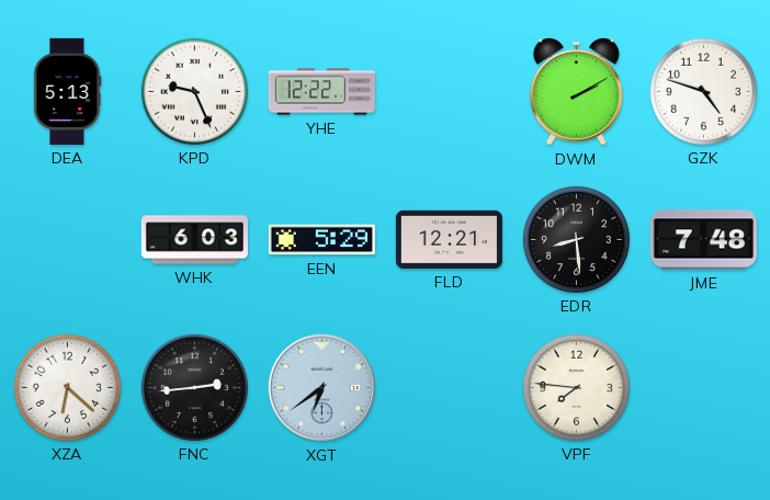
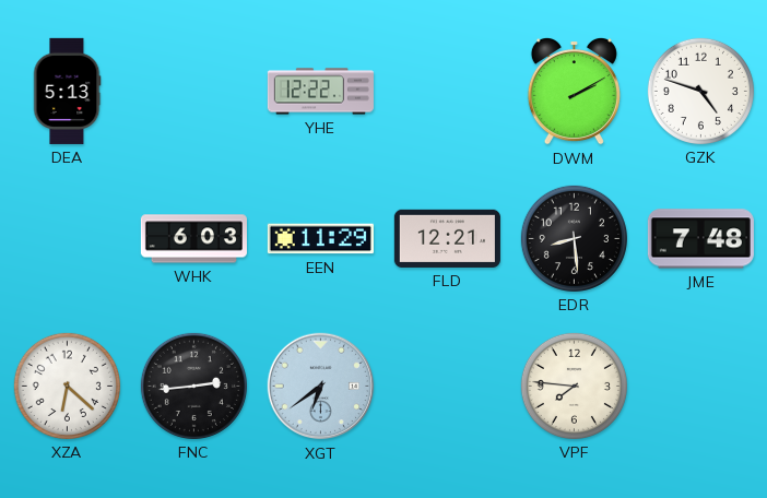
KPD: 9:26 -> none
EEN: 5:29 -> 11:29
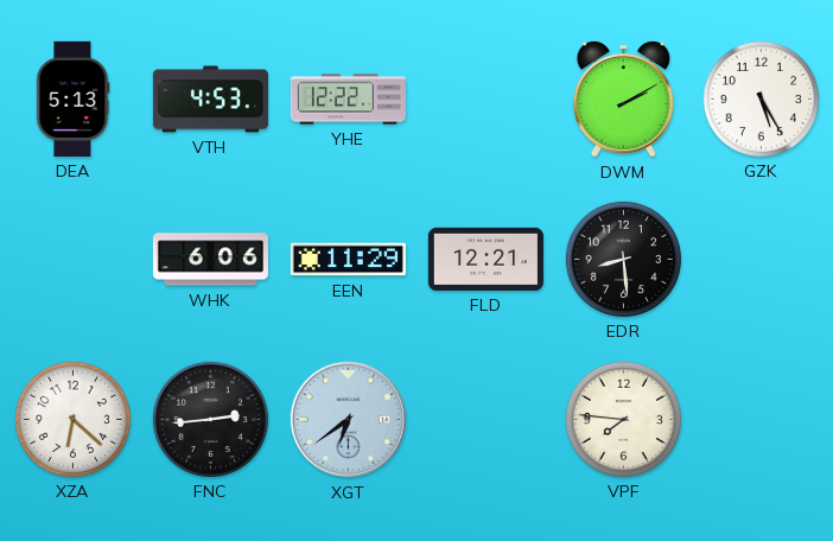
VTH: none -> 4:53
GZK: 4:48 -> 5:25
WHK: 6:03 -> 6:06
JME: 7:48 -> none
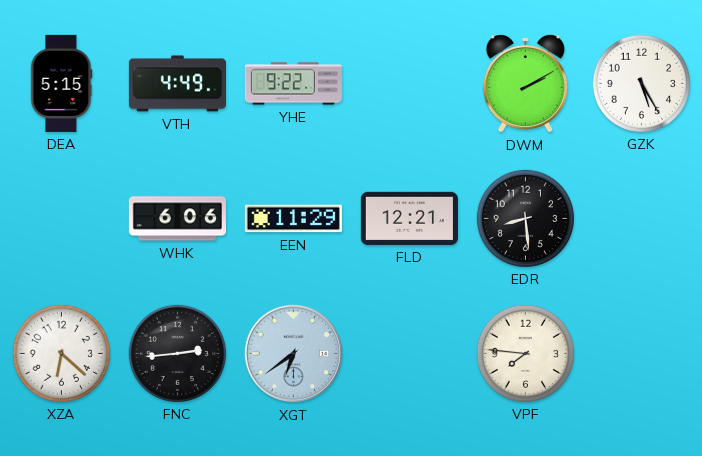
DEA: 5:13 -> 5:15
VTH: 4:53 -> 4:49
YHE: 12:22 -> 9:22
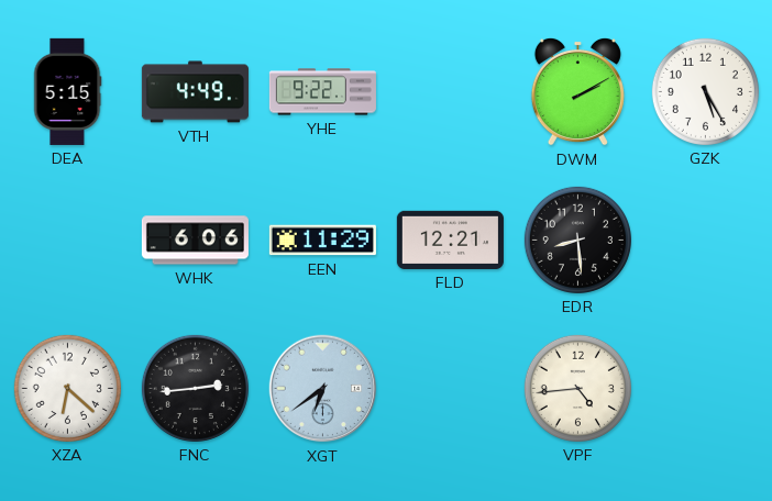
VPF: 7:46 -> 4:44
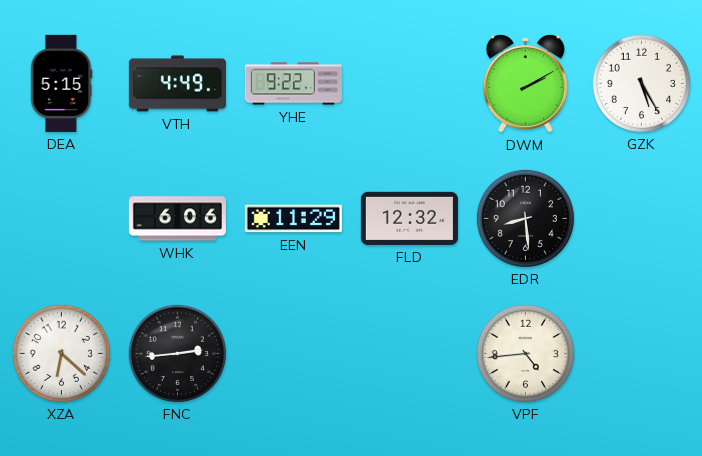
FLD: 12:21 -> 12:32
XGT: 6:39 -> none
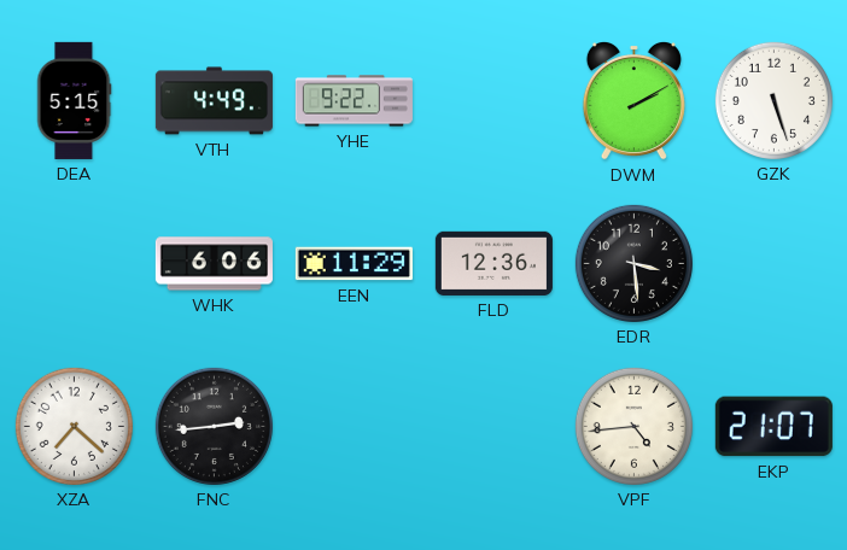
GZK: 5:25 -> 5:27
FLD: 12:32 -> 12:36
EDR: 8:29 -> 3:29
XZA: 6:22 -> 7:22
EKP: none -> 21:07
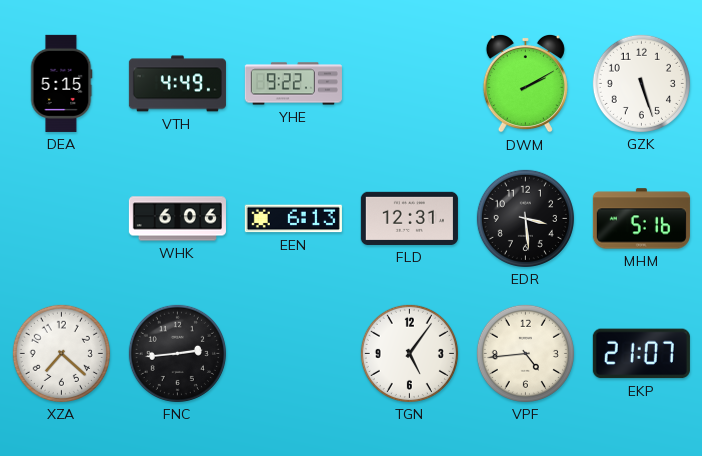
EEN: 11:29 -> 6:13
FLD: 12:36 -> 12:31
MHM: none -> 5:16
TGN: none -> 5:06
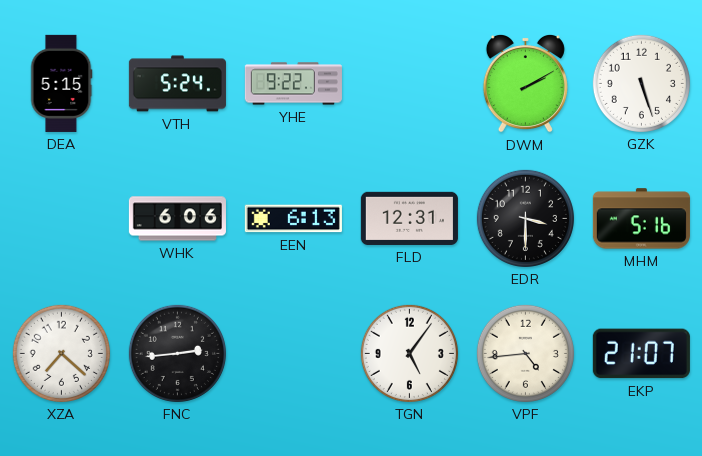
VTH: 4:49 -> 5:24
EDR: 3:29 -> 3:30
